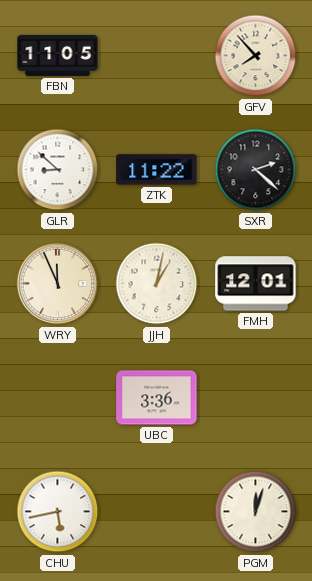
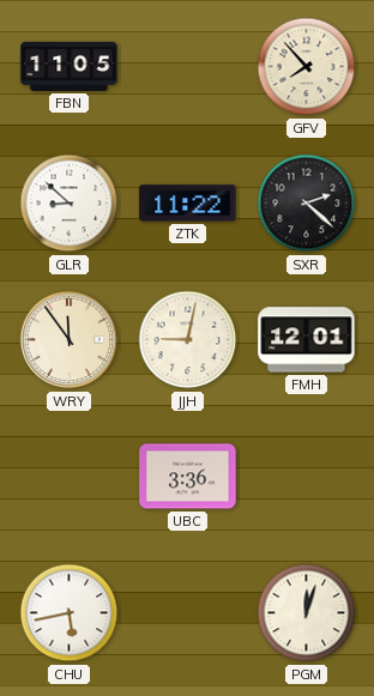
WRY: 11:56 -> 11:54
JJH: 1:02 -> 9:02
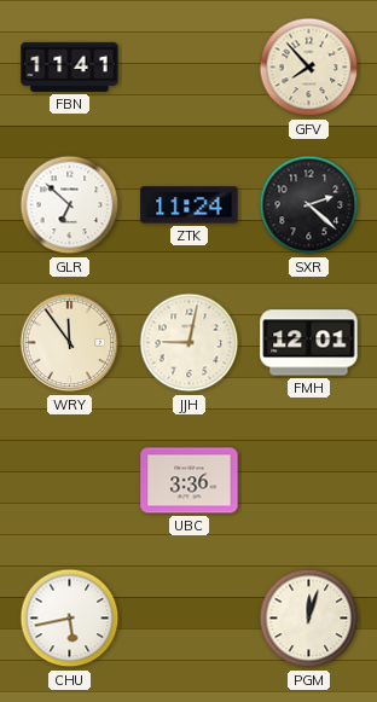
FBN: 11:05 -> 11:41
GLR: 8:52 -> 6:52
ZTK: 11:22 -> 11:24
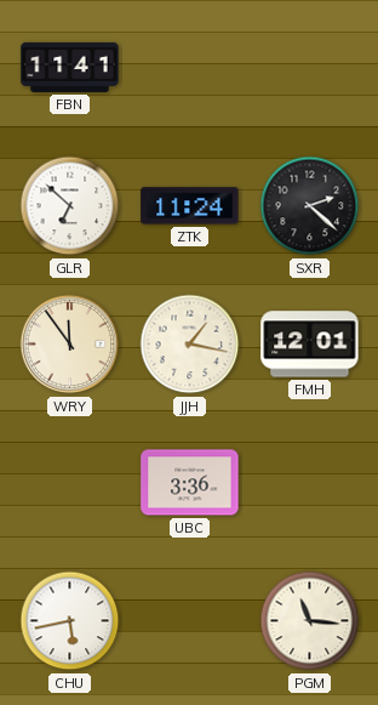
GFV: 7:53 -> none
JJH: 9:02 -> 1:17
PGM: 12:03 -> 11:16
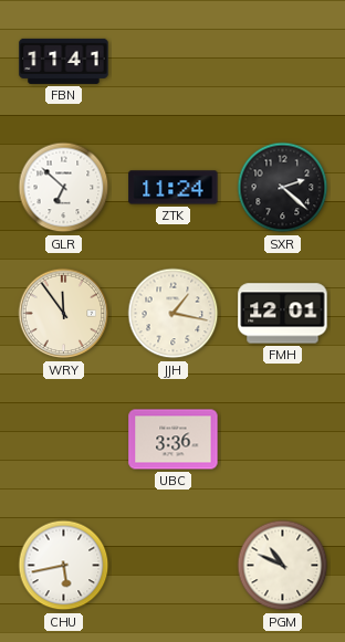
PGM: 11:16 -> 10:49
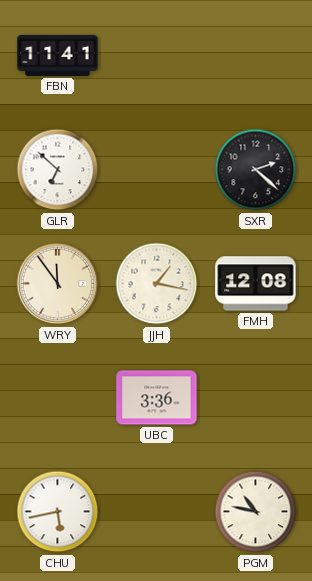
ZTK: 11:24 -> none
FMH: 12:01 -> 12:08
PGM: 10:49 -> 10:47
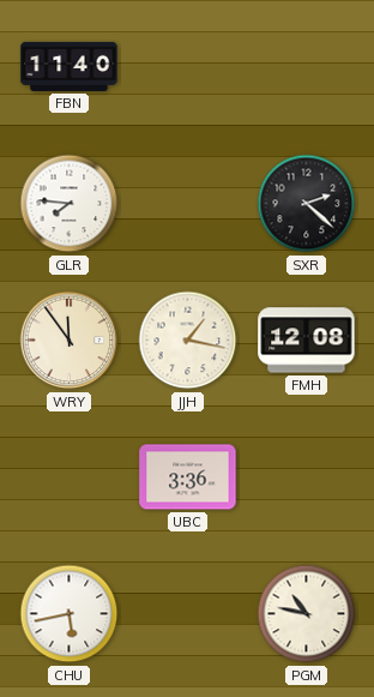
FBN: 11:41 -> 11:40
GLR: 6:52 -> 7:46
